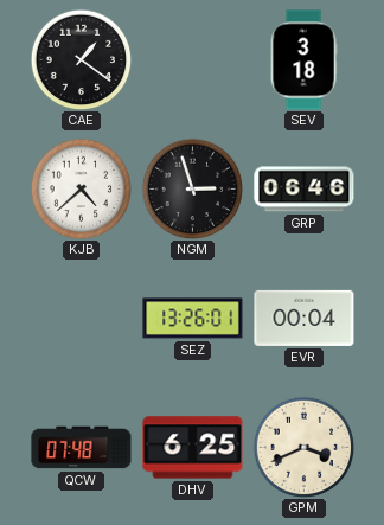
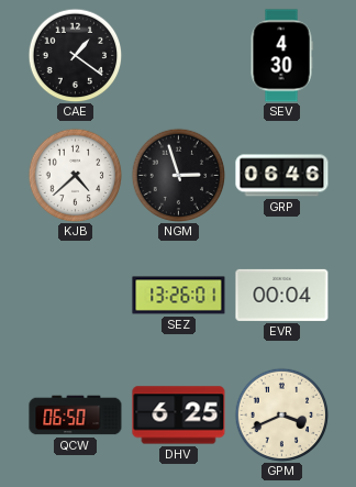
SEV: 3:18 -> 4:30
QCW: 07:48 -> 06:50
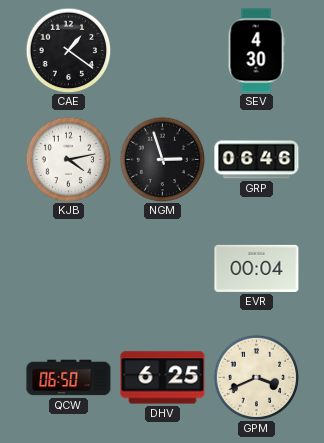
KJB: 4:38 -> 4:13
SEZ: 13:26 -> none
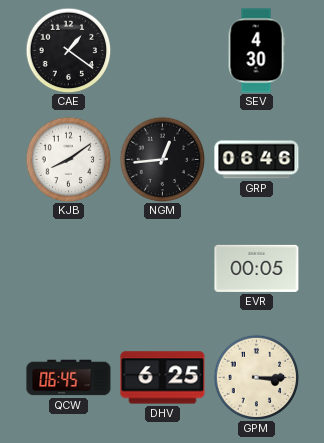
KJB: 4:13 -> 8:09
NGM: 2:57 -> 12:44
EVR: 00:04 -> 00:05
QCW: 06:50 -> 06:45
GPM: 3:41 -> 3:15
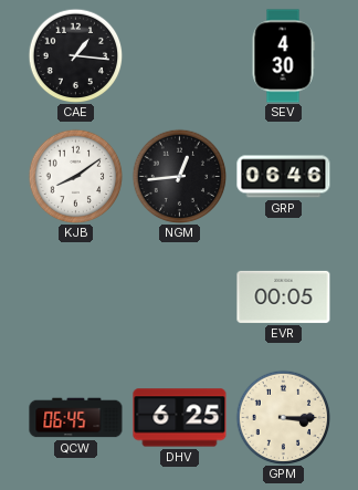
CAE: 1:21 -> 1:16
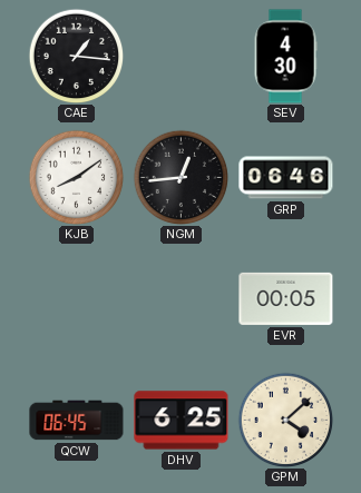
GPM: 3:15 -> 4:08
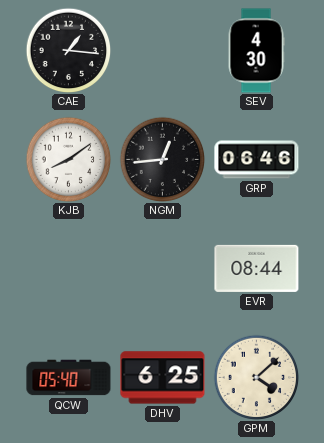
EVR: 00:05 -> 08:44
QCW: 06:45 -> 05:40
